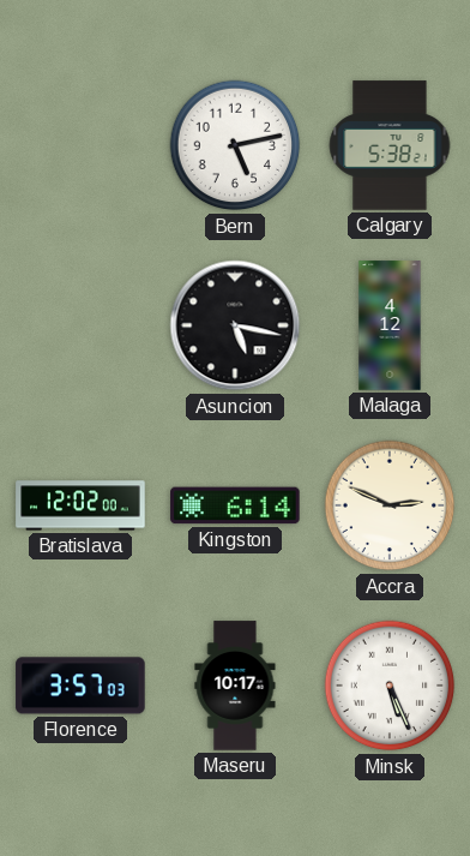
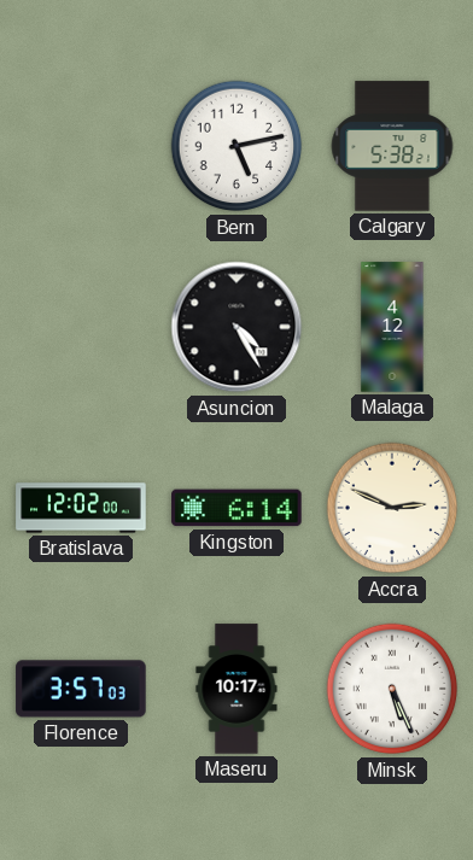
Asuncion: 5:17 -> 4:25
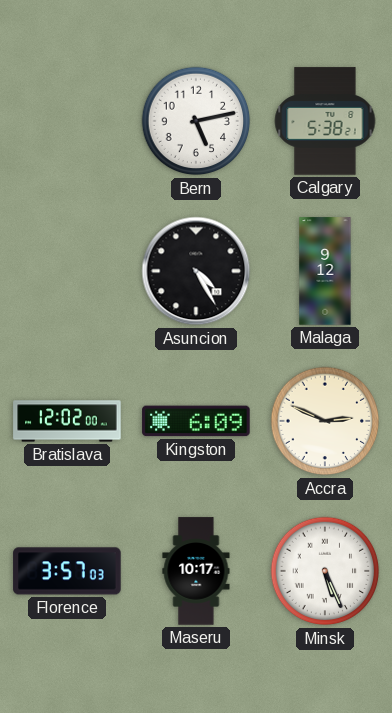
Malaga: 4:12 -> 9:12
Kingston: 6:14 -> 6:09
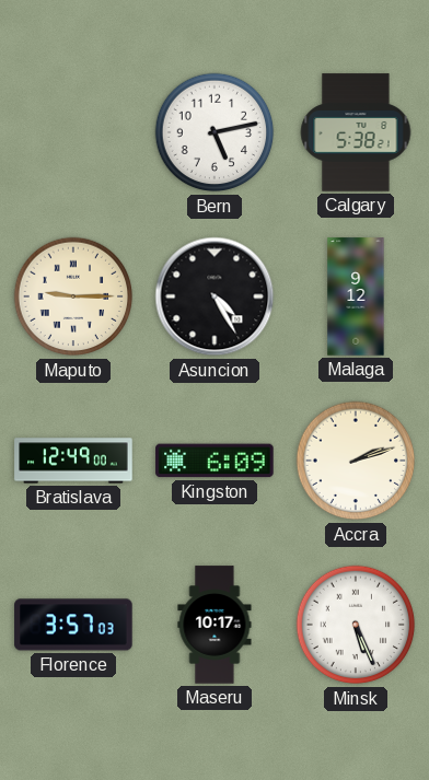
Maputo: none -> 9:15
Bratislava: 12:02 -> 12:49
Accra: 2:49 -> 2:12
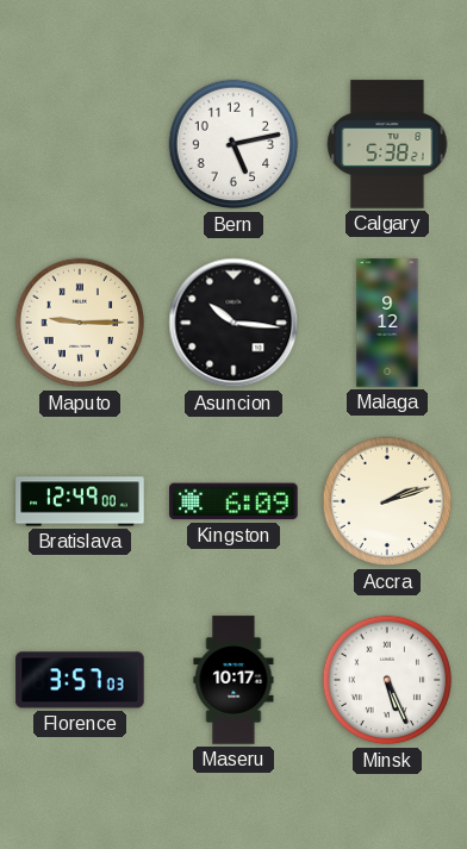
Asuncion: 4:25 -> 10:16
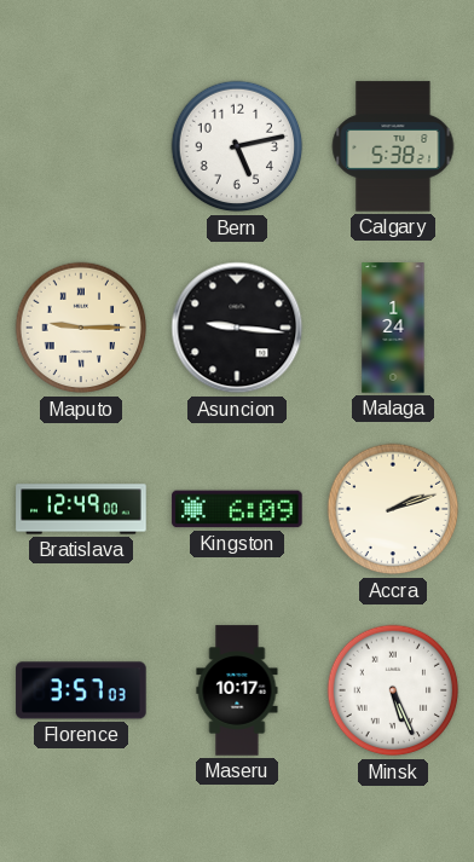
Asuncion: 10:16 -> 9:16
Malaga: 9:12 -> 1:24
